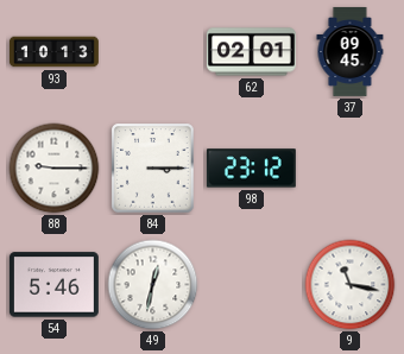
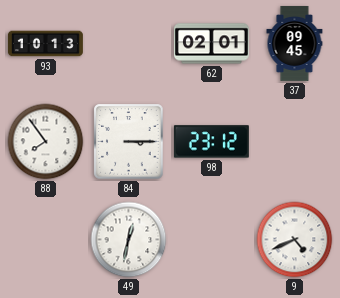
88: 9:15 -> 7:54
54: 5:46 -> none
9: 11:17 -> 4:41
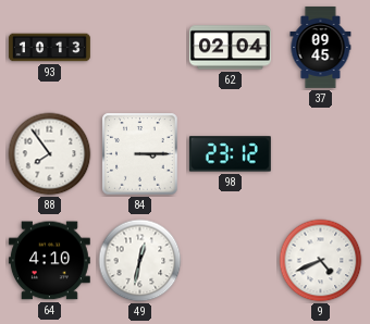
62: 02:01 -> 02:04
64: none -> 4:10
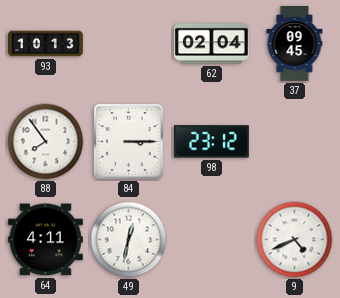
64: 4:10 -> 4:11
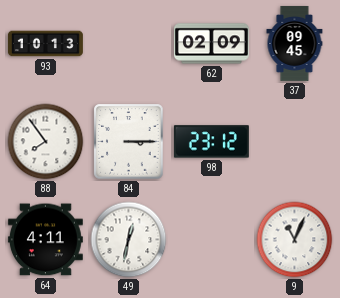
62: 02:04 -> 02:09
9: 4:41 -> 11:04
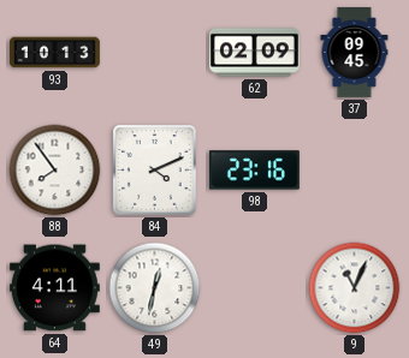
84: 3:15 -> 4:11
98: 23:12 -> 23:16
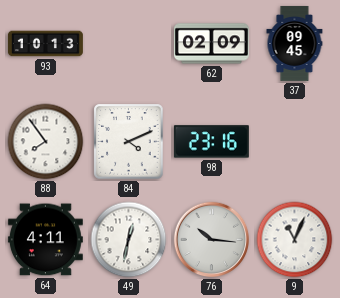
76: none -> 10:16
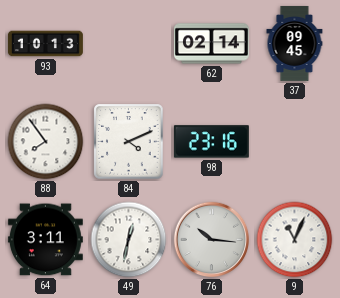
62: 02:09 -> 02:14
64: 4:11 -> 3:11
